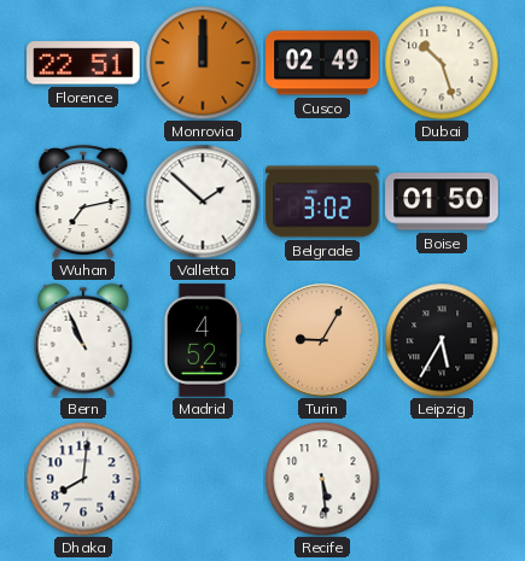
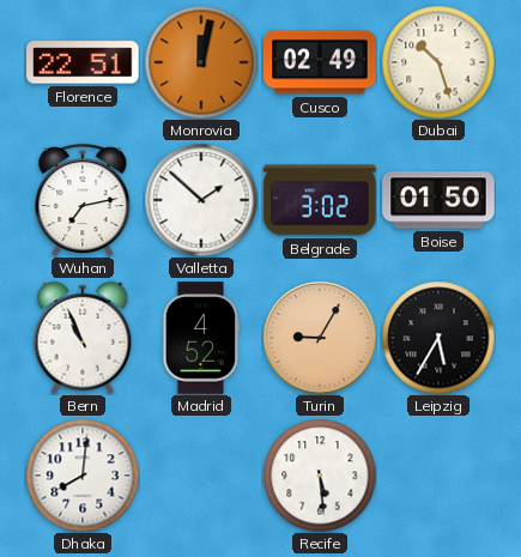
Monrovia: 12:00 -> 12:02
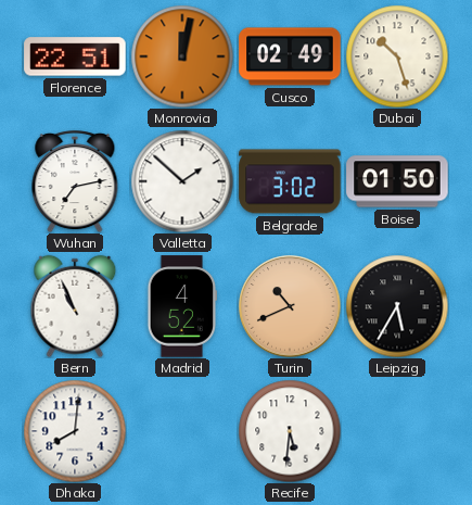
Turin: 9:05 -> 10:41
Recife: 5:29 -> 5:31
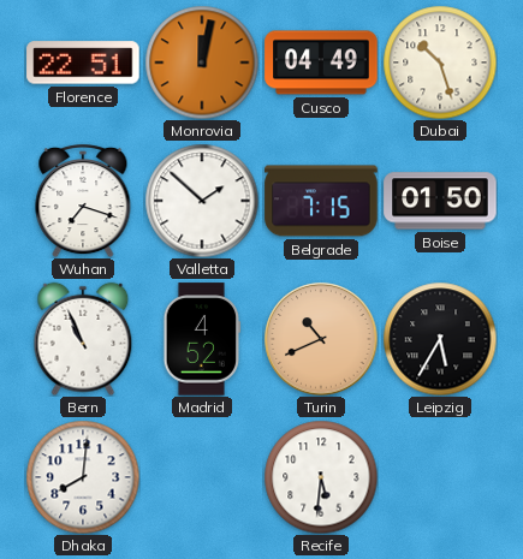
Cusco: 02:49 -> 04:49
Wuhan: 7:13 -> 7:18
Belgrade: 3:02 -> 7:15
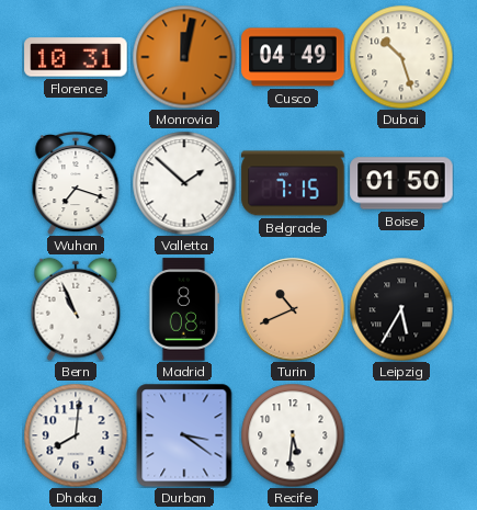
Florence: 22:51 -> 10:31
Madrid: 4:52 -> 8:08
Durban: none -> 3:21
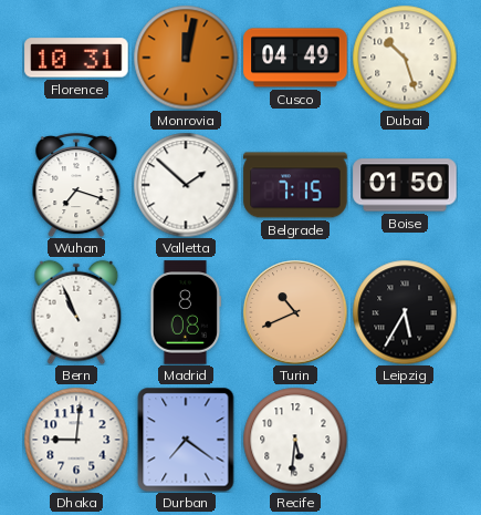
Dhaka: 8:01 -> 9:01
Durban: 3:21 -> 7:21
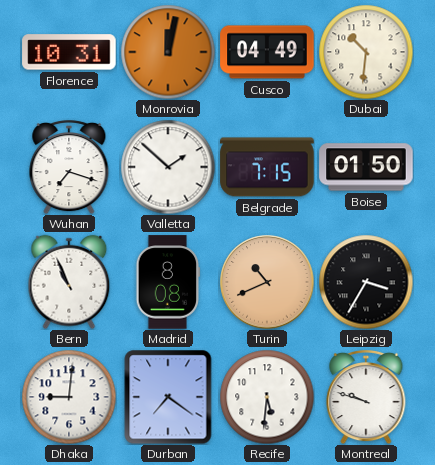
Dubai: 10:27 -> 10:31
Leipzig: 5:35 -> 3:35
Montreal: none -> 9:48
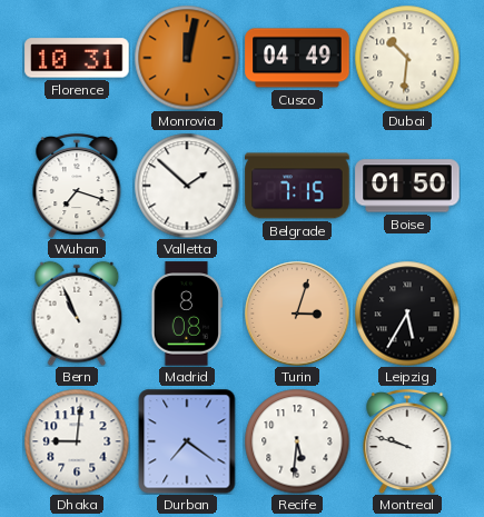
Turin: 10:41 -> 3:03
Leipzig: 3:35 -> 5:35
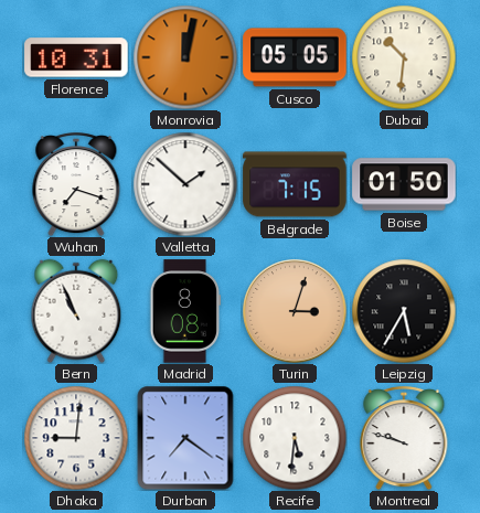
Cusco: 04:49 -> 05:05
